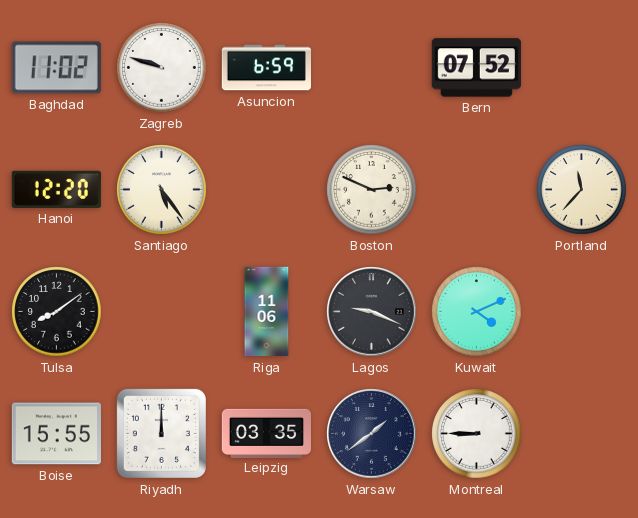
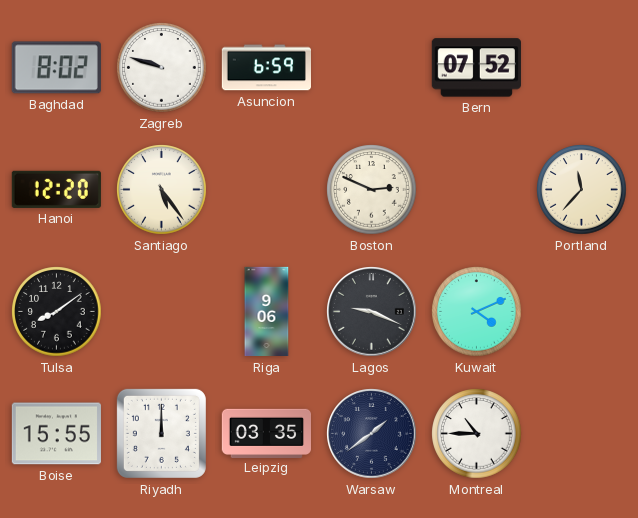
Baghdad: 11:02 -> 8:02
Riga: 11:06 -> 9:06
Montreal: 8:45 -> 10:45
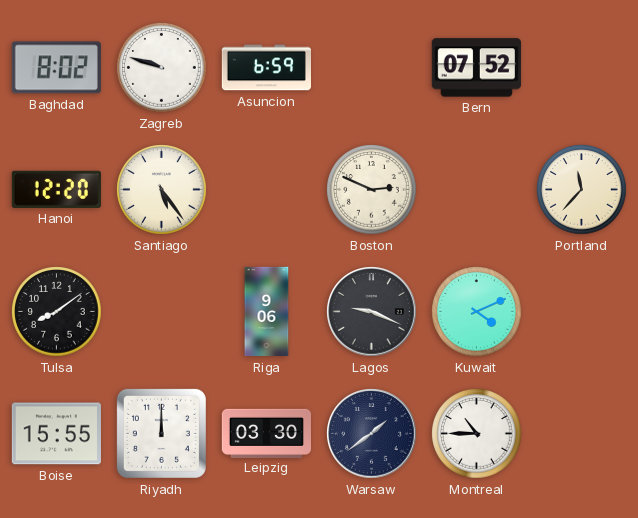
Leipzig: 03:35 -> 03:30
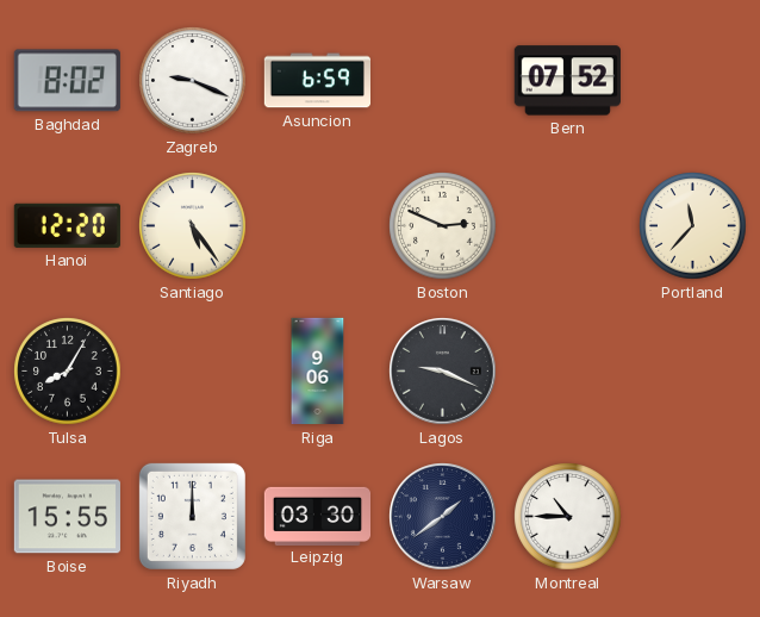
Zagreb: 9:48 -> 9:19
Tulsa: 8:09 -> 8:05
Kuwait: 4:11 -> none
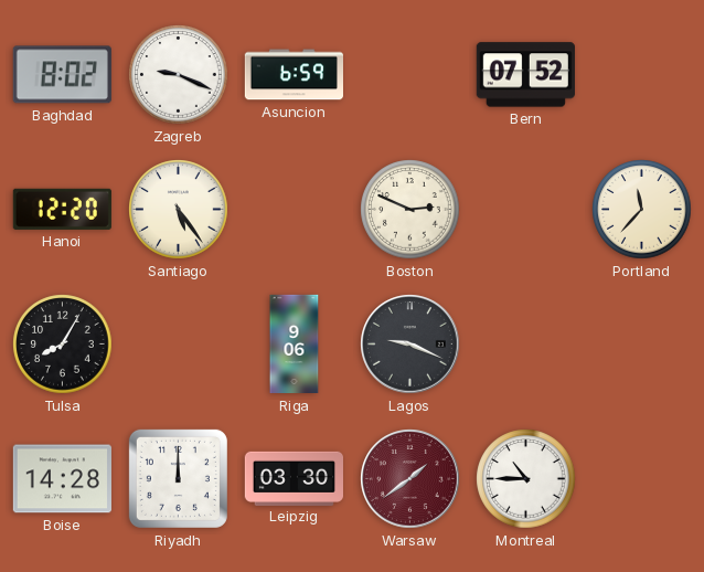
Boise: 15:55 -> 14:28
Warsaw dial: navy -> burgundy
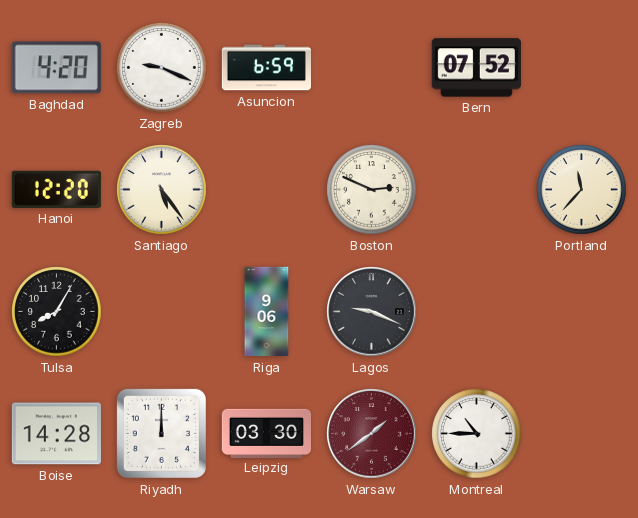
Baghdad: 8:02 -> 4:20
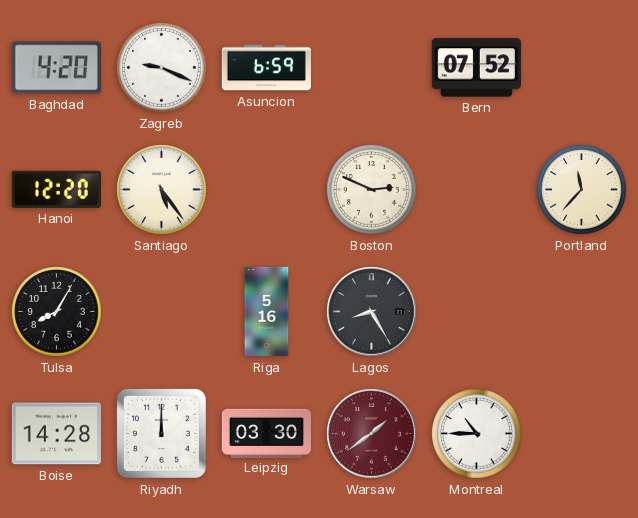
Riga: 9:06 -> 5:16
Lagos: 9:19 -> 8:25
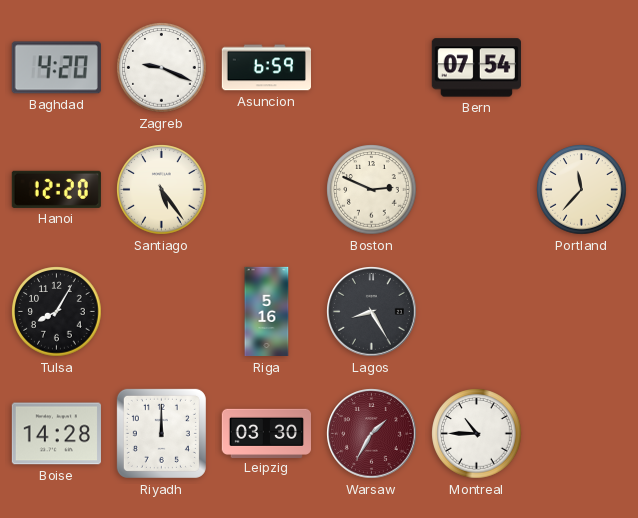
Bern: 07:52 -> 07:54
Warsaw: 1:39 -> 1:35
